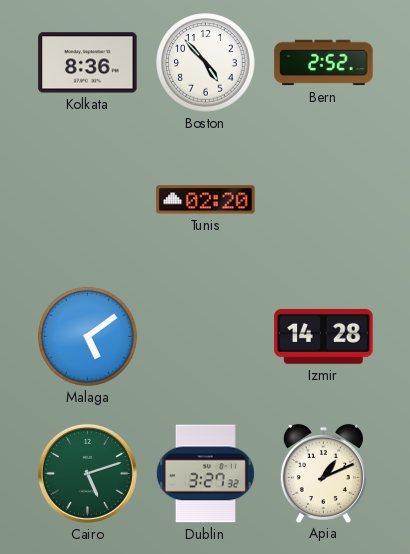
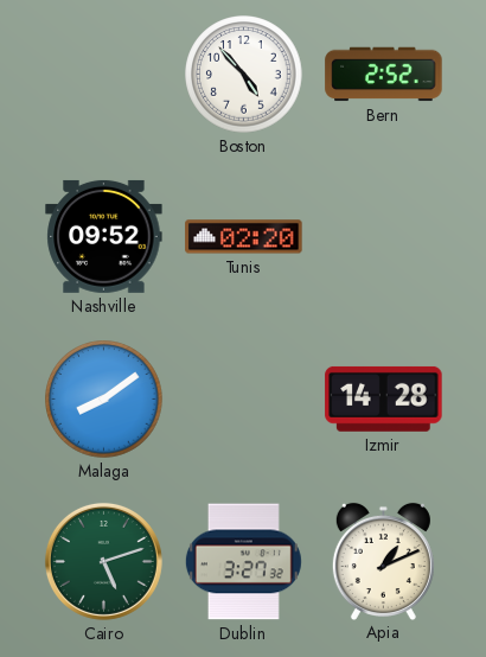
Kolkata: 8:36 -> none
Nashville: none -> 09:52
Malaga: 5:09 -> 8:09
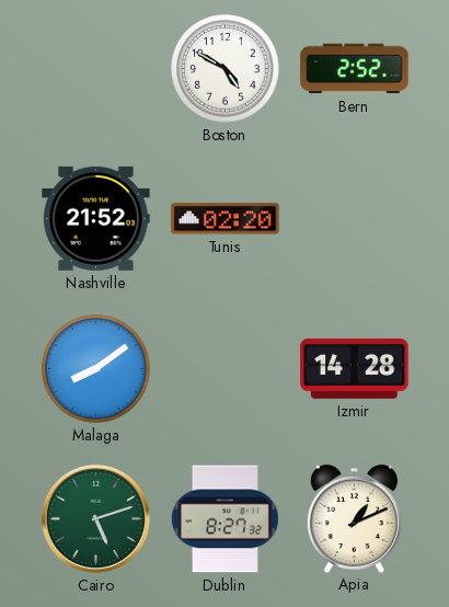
Boston: 4:53 -> 4:50
Nashville: 09:52 -> 21:52
Dublin: 3:27 -> 8:27
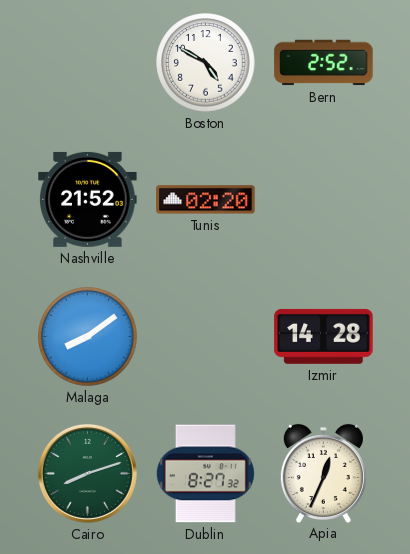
Cairo: 5:12 -> 8:12
Apia: 1:11 -> 12:34
